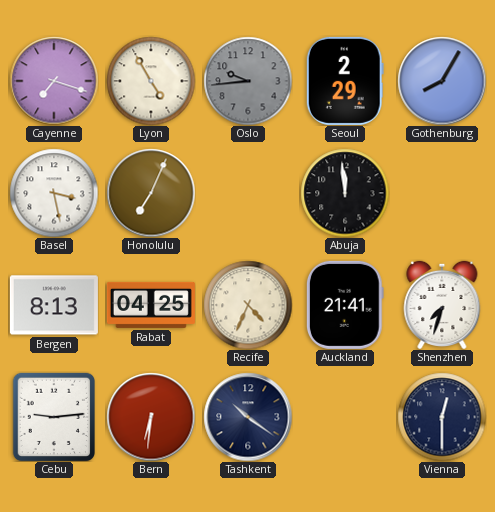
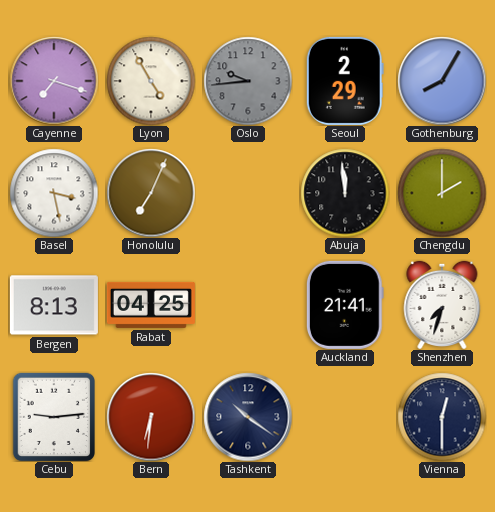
Chengdu: none -> 2:00
Recife: 4:34 -> none
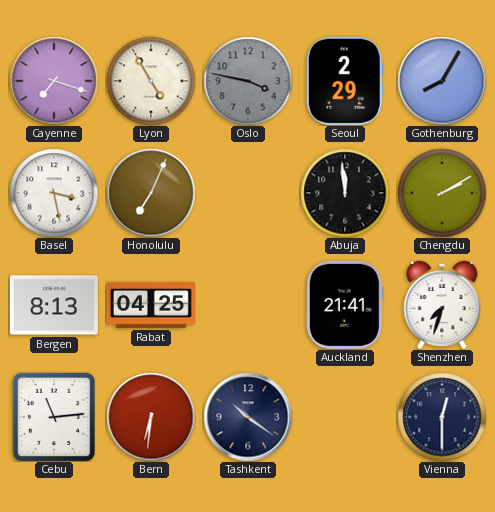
Oslo: 9:44 -> 3:47
Chengdu: 2:00 -> 2:10
Cebu: 9:14 -> 11:14
